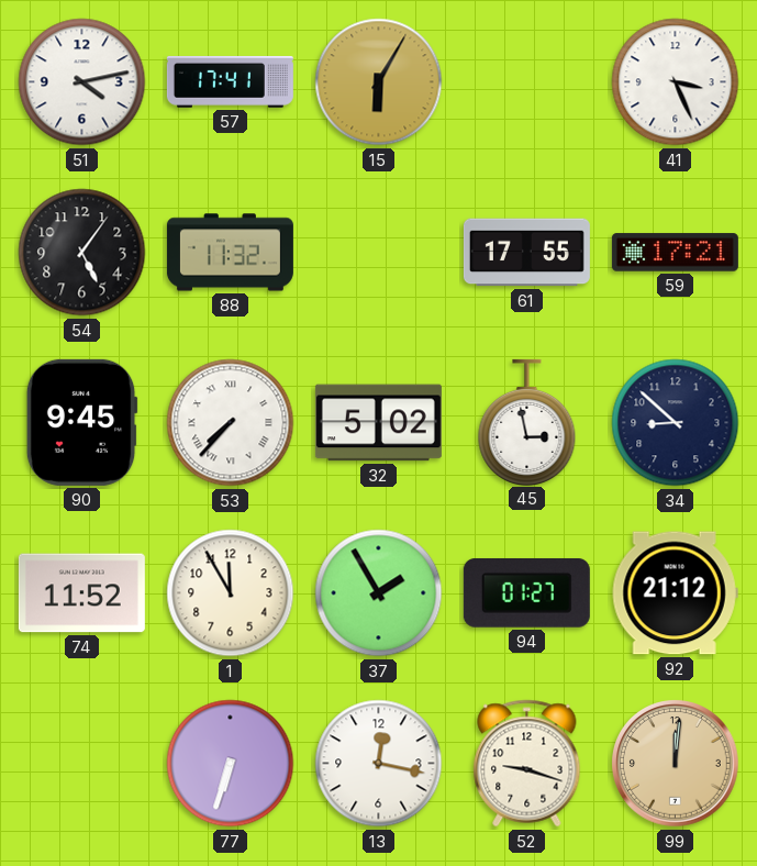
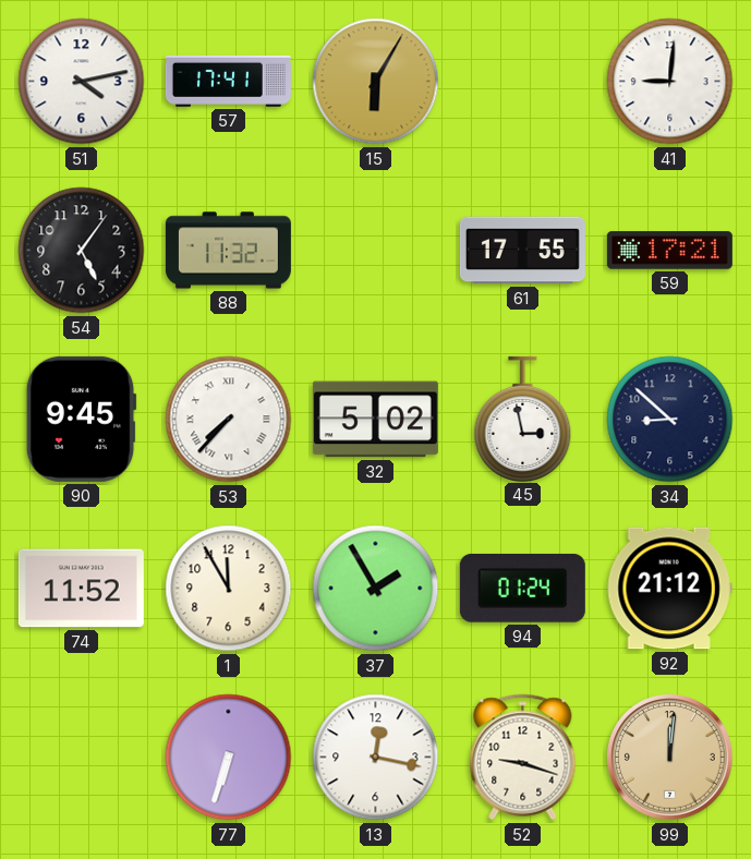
41: 3:26 -> 9:01
94: 01:27 -> 01:24
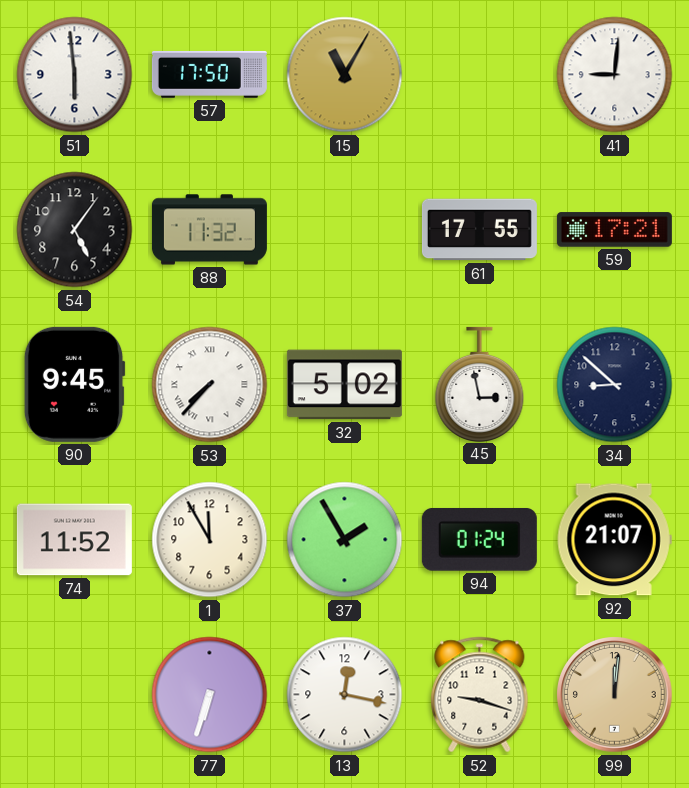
51: 4:13 -> 5:59
57: 17:41 -> 17:50
15: 6:05 -> 11:05
92: 21:12 -> 21:07
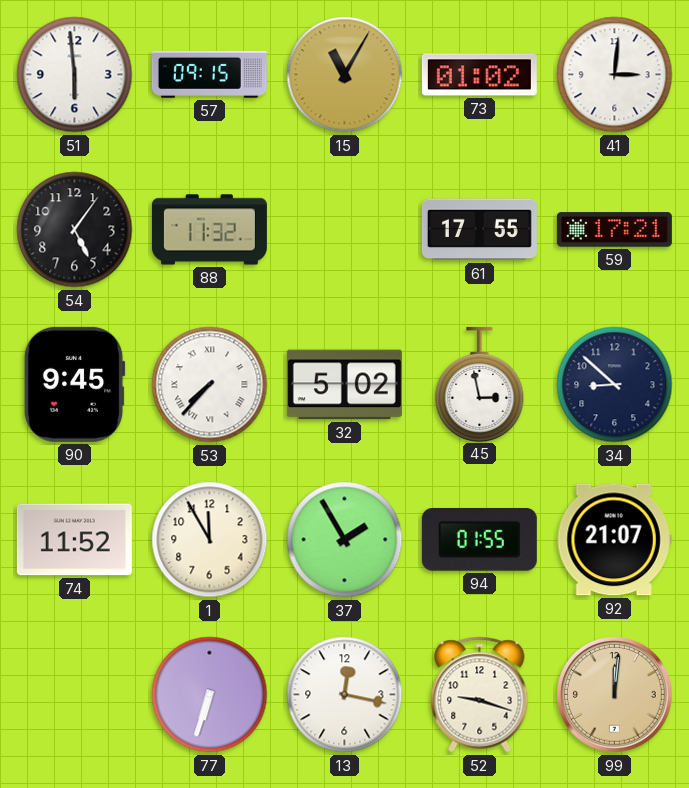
57: 17:50 -> 09:15
73: none -> 01:02
41: 9:01 -> 3:01
94: 01:24 -> 01:55
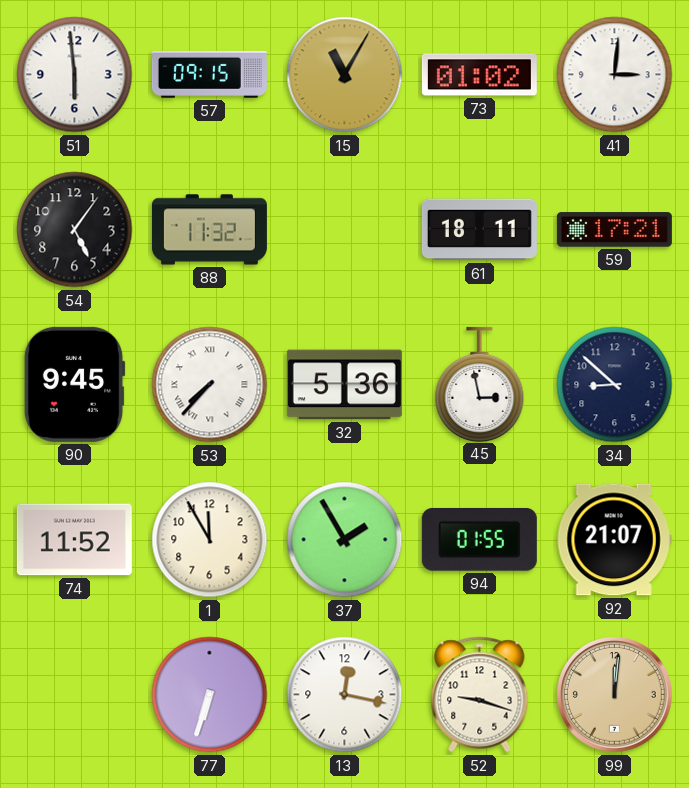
61: 17:55 -> 18:11
32: 5:02 -> 5:36
